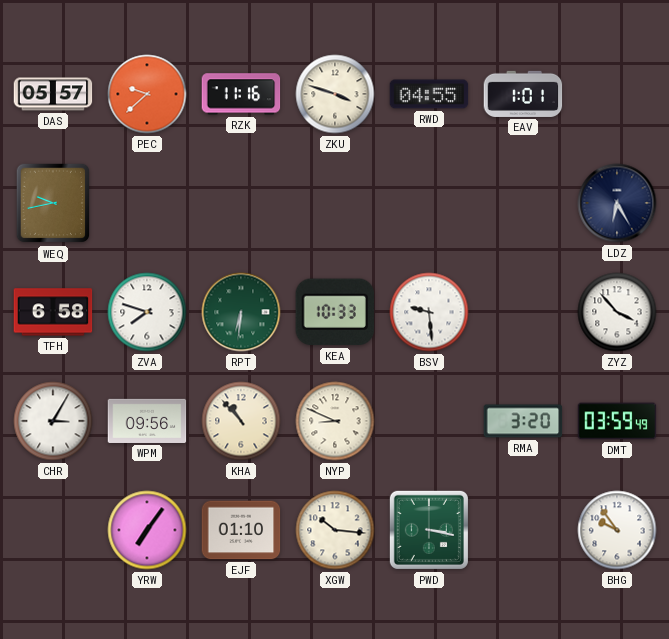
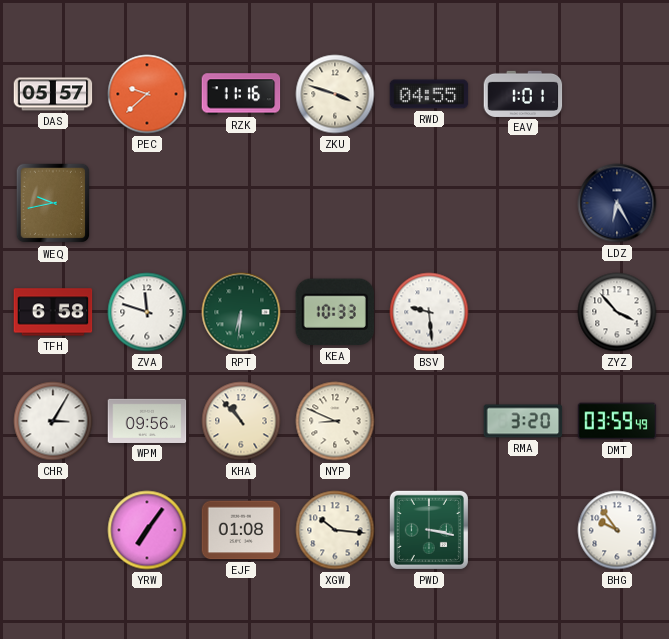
ZVA: 7:48 -> 11:48
EJF: 01:10 -> 01:08
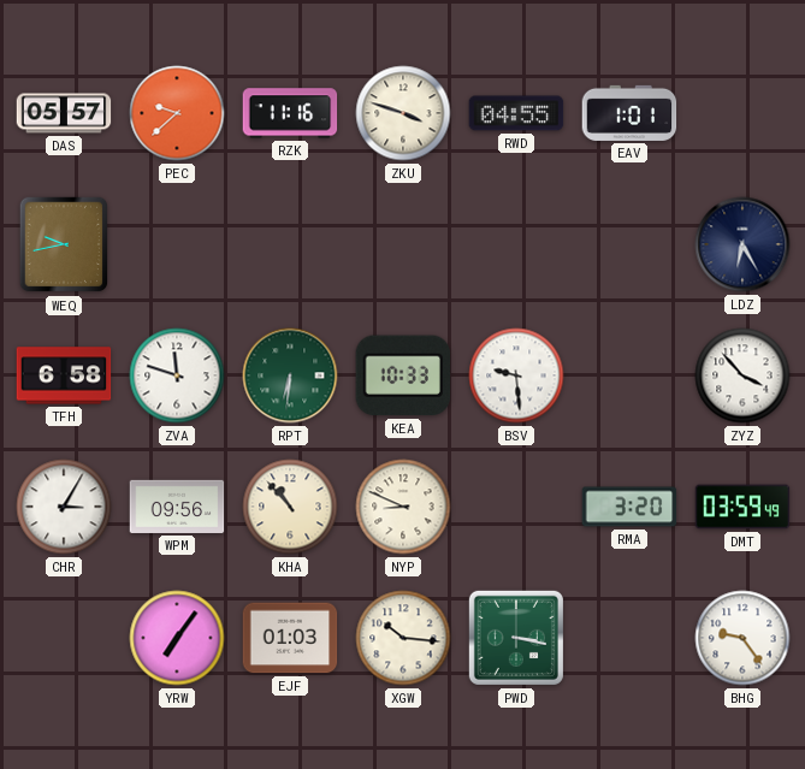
EJF: 01:08 -> 01:03
BHG: 9:54 -> 9:24
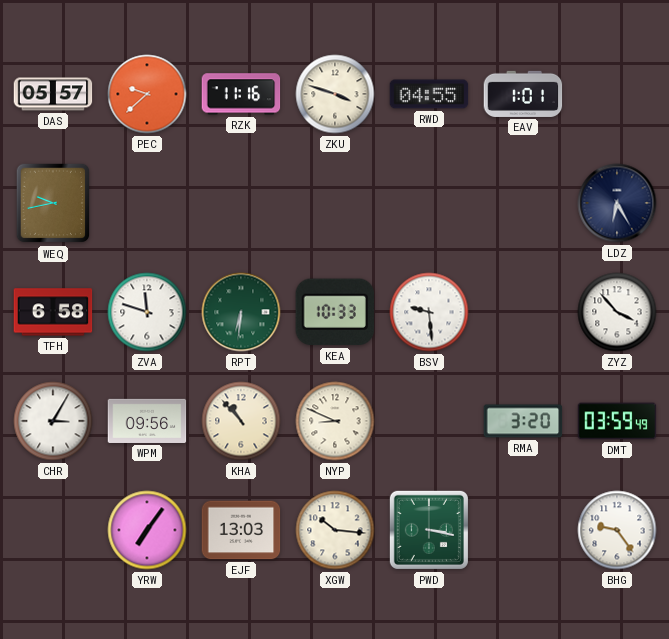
EJF: 01:03 -> 13:03
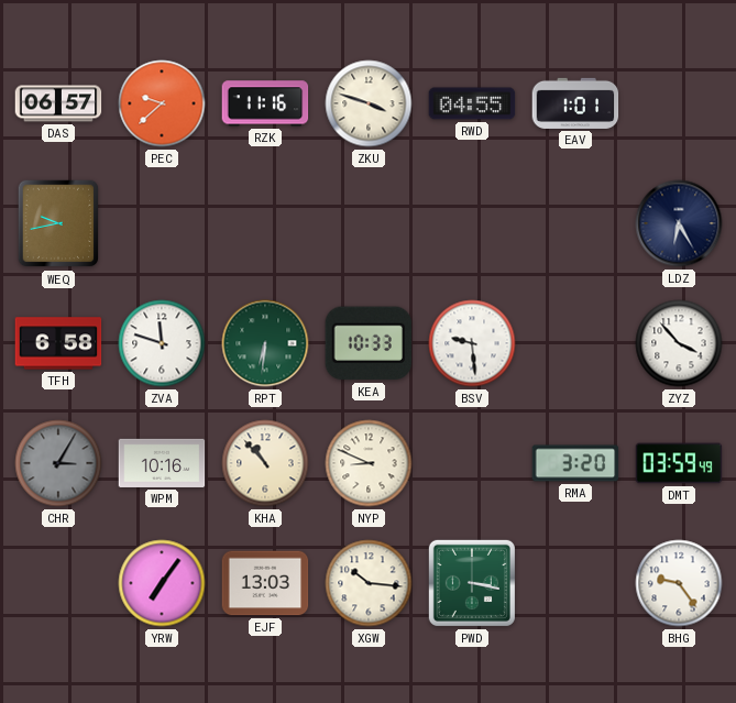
DAS: 05:57 -> 06:57
CHR dial: white -> grey
WPM: 09:56 -> 10:16
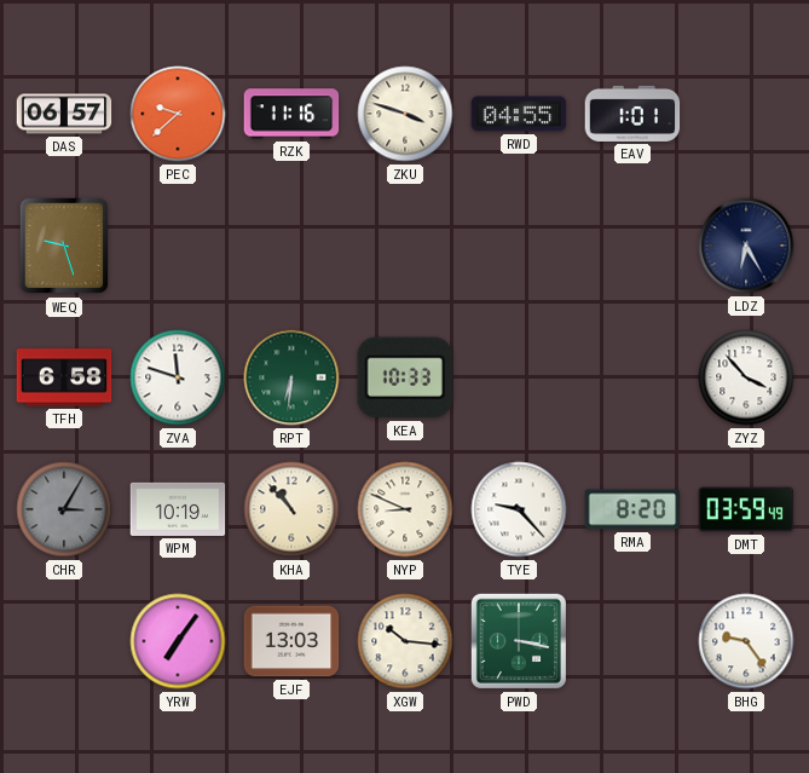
WEQ: 9:43 -> 9:27
BSV: 9:29 -> none
WPM: 10:16 -> 10:19
TYE: none -> 9:23
RMA: 3:20 -> 8:20
